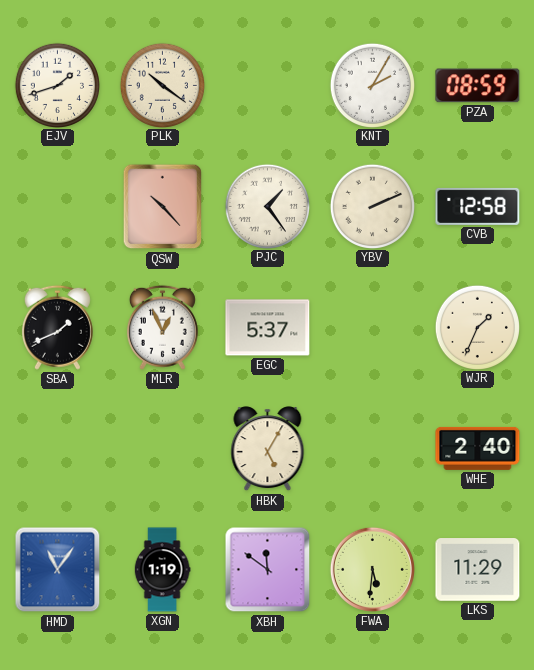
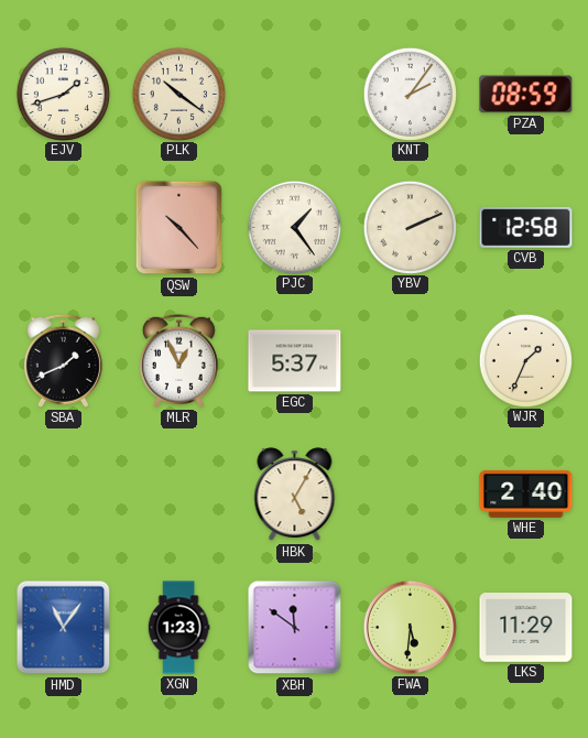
KNT: 2:05 -> 2:06
XGN: 1:19 -> 1:23
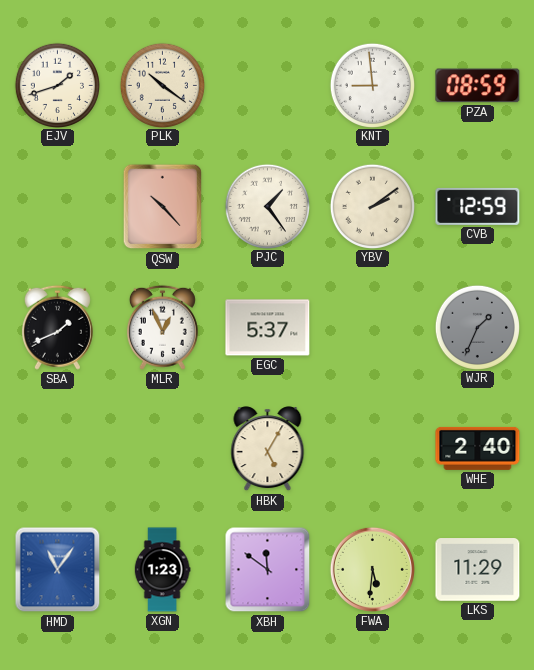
KNT: 2:06 -> 8:59
YBV: 2:11 -> 2:09
CVB: 12:58 -> 12:59
WJR dial: cream -> grey
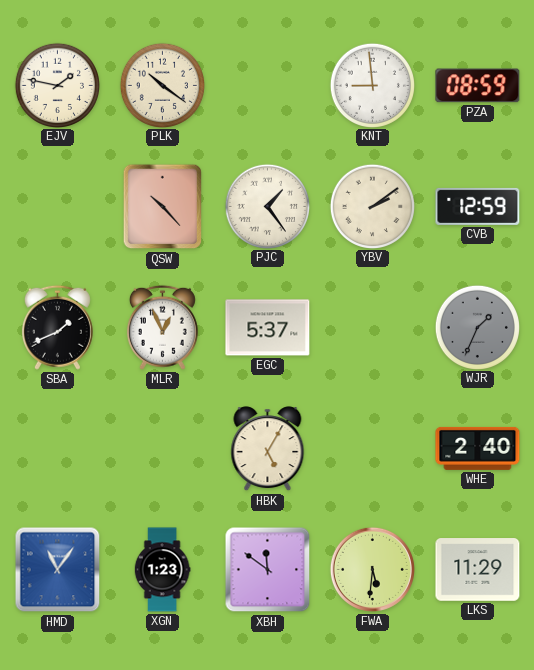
EJV: 1:42 -> 1:47
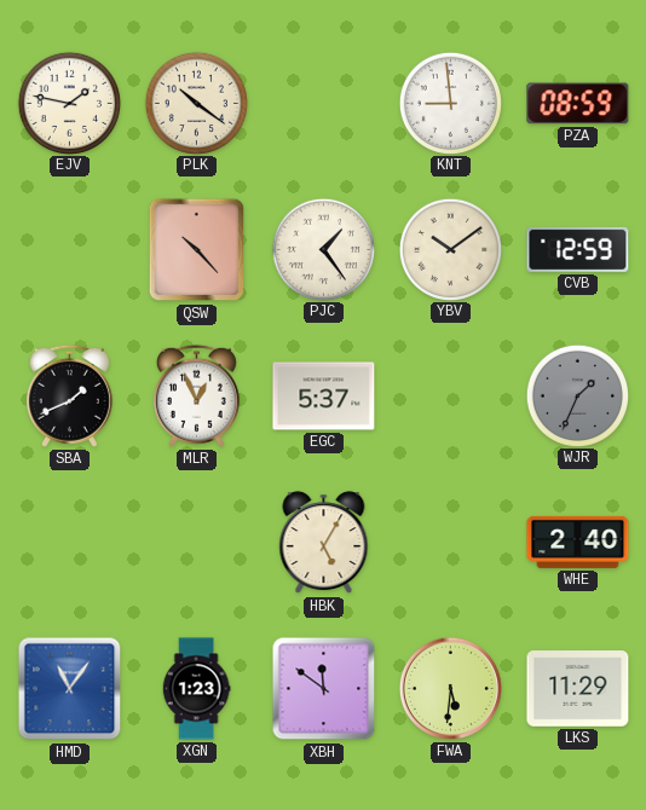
YBV: 2:09 -> 10:09
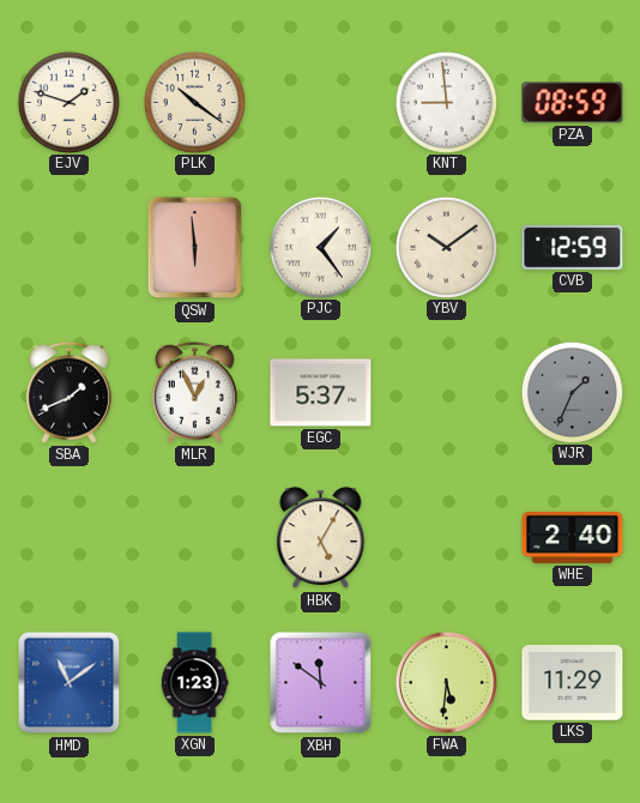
EJV: 1:47 -> 1:48
QSW: 10:23 -> 5:59
HMD: 11:06 -> 11:09
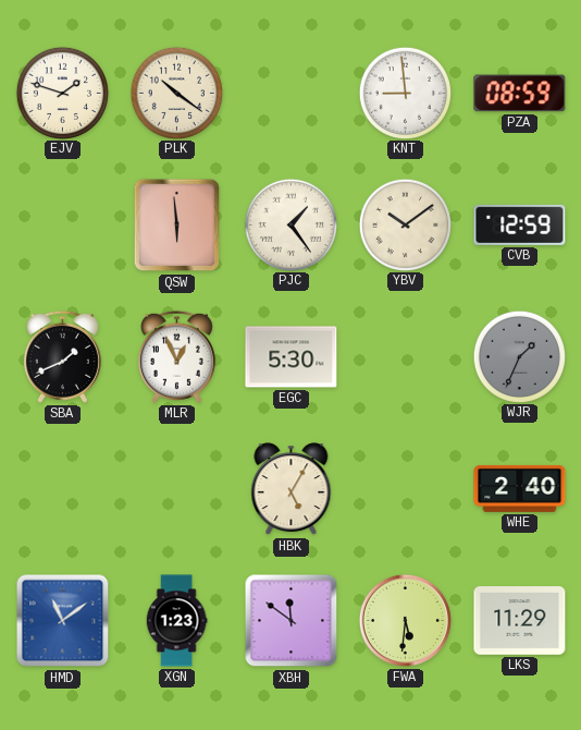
EGC: 5:37 -> 5:30
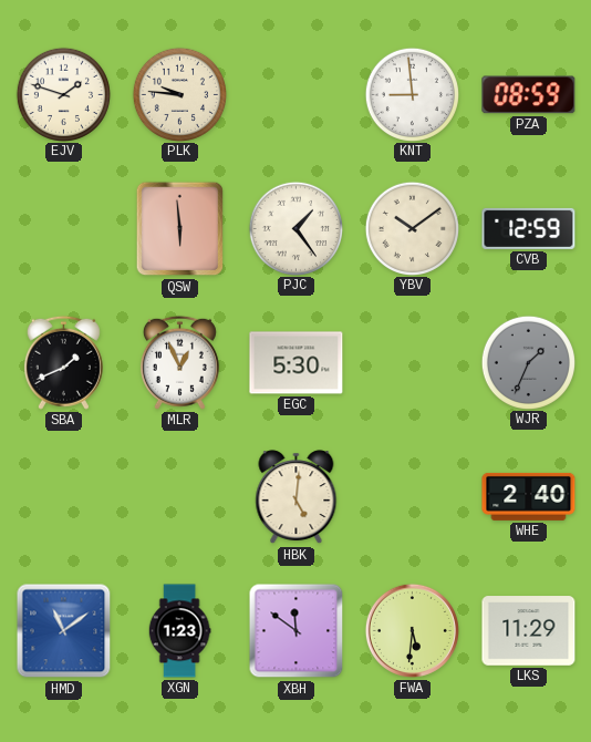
PLK: 10:21 -> 9:46
HBK: 5:05 -> 5:01
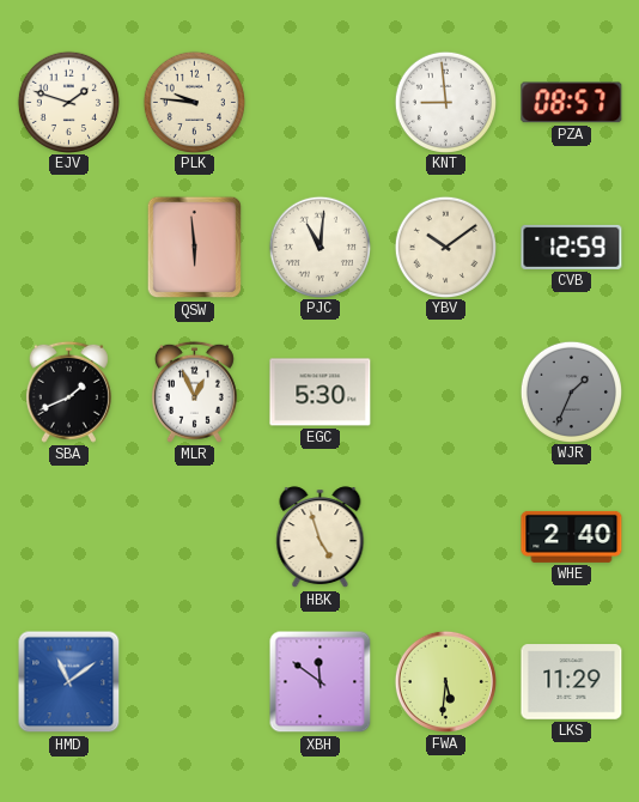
PZA: 08:59 -> 08:57
PJC: 1:24 -> 11:01
HBK: 5:01 -> 4:57
XGN: 1:23 -> none
